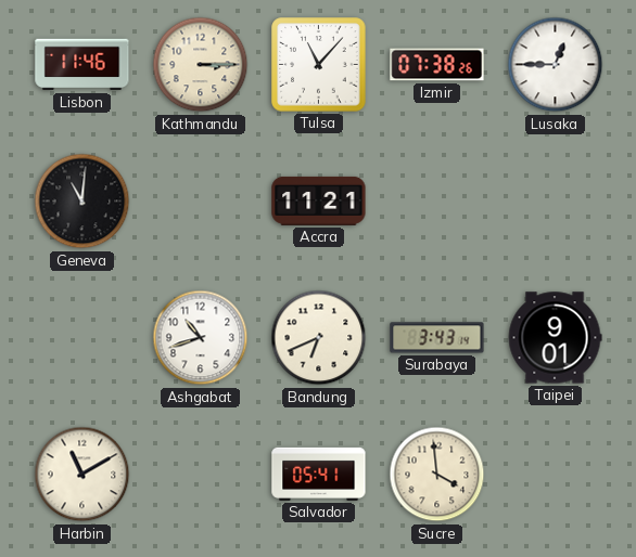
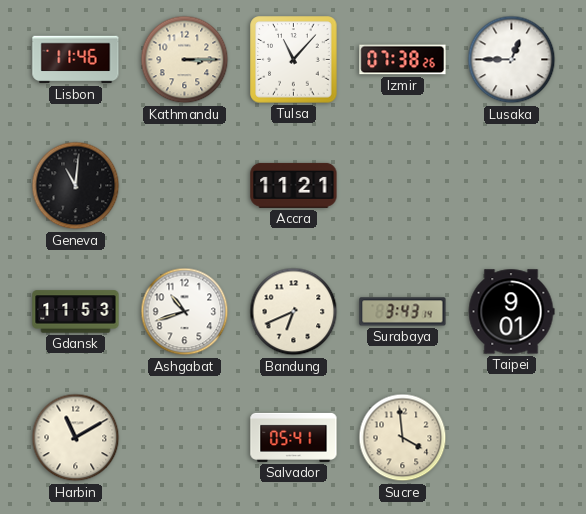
Gdansk: none -> 11:53
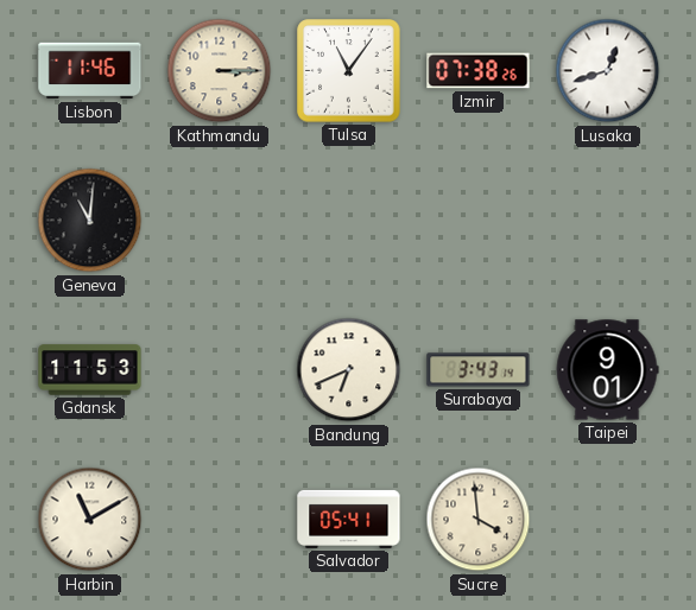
Tulsa: 11:07 -> 11:06
Lusaka: 12:45 -> 12:42
Accra: 11:21 -> none
Ashgabat: 10:42 -> none
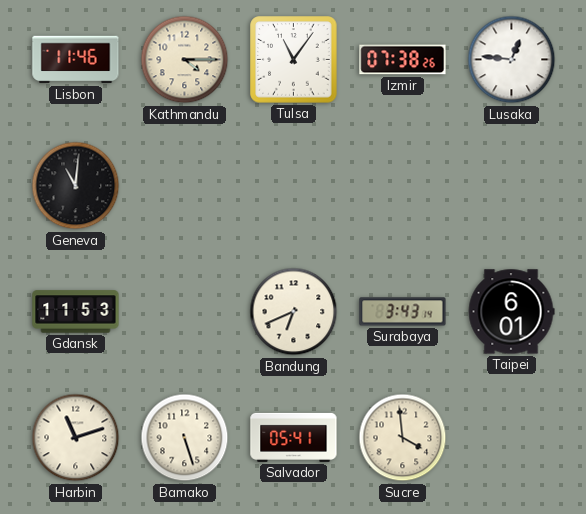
Kathmandu: 3:15 -> 4:15
Lusaka: 12:42 -> 12:46
Taipei: 9:01 -> 6:01
Harbin: 11:10 -> 11:12
Bamako: none -> 5:27
